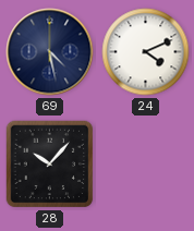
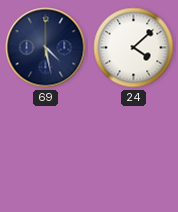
24: 4:11 -> 4:08
28: 10:07 -> none
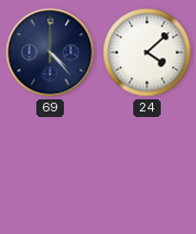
69: 4:28 -> 4:23
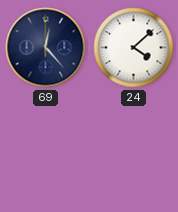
69: 4:23 -> 12:23
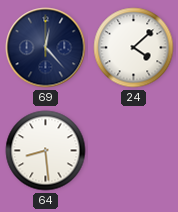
64: none -> 8:29
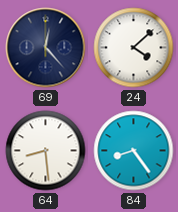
84: none -> 8:24
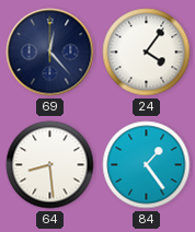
24: 4:08 -> 4:06
84: 8:24 -> 1:24
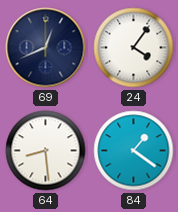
69: 12:23 -> 12:41
84: 1:24 -> 1:21
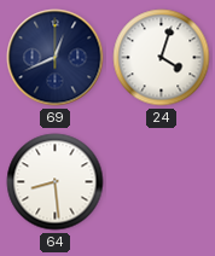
24: 4:06 -> 4:03
84: 1:21 -> none
